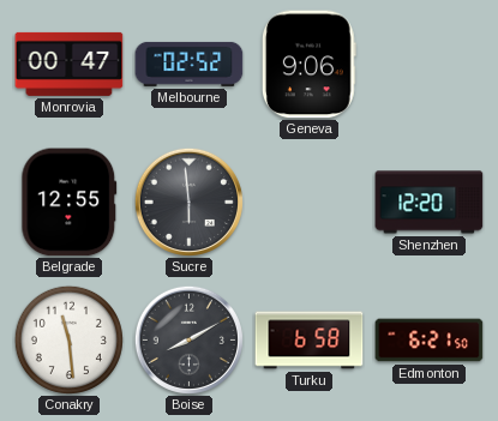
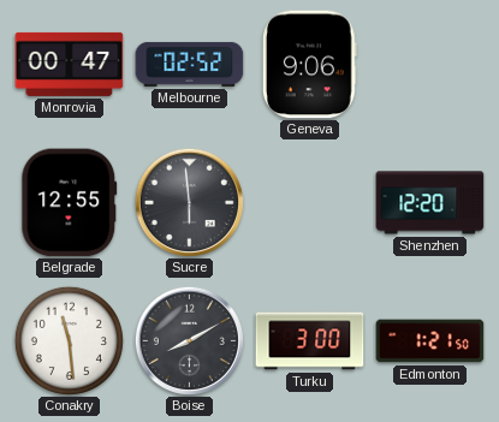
Turku: 6:58 -> 3:00
Edmonton: 6:21 -> 1:21
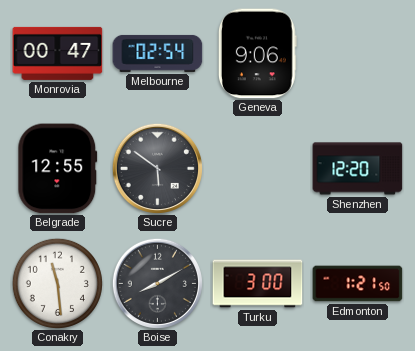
Melbourne: 02:52 -> 02:54
Sucre: 5:59 -> 5:51
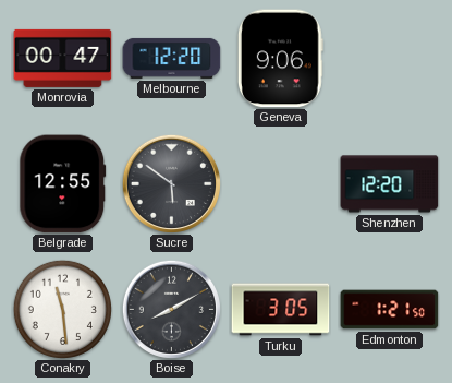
Melbourne: 02:54 -> 12:20
Turku: 3:00 -> 3:05
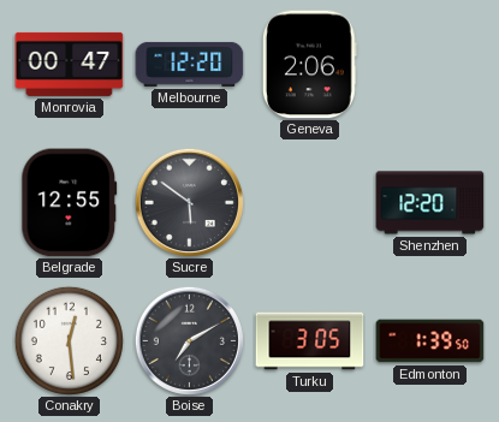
Geneva: 9:06 -> 2:06
Conakry: 11:29 -> 12:29
Boise: 8:10 -> 7:10
Edmonton: 1:21 -> 1:39
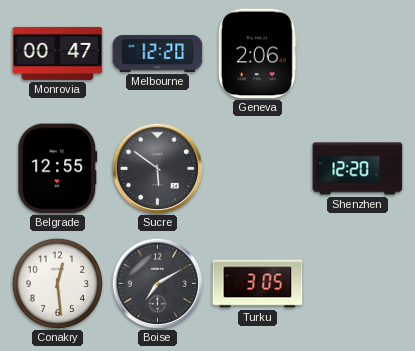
Edmonton: 1:39 -> none
